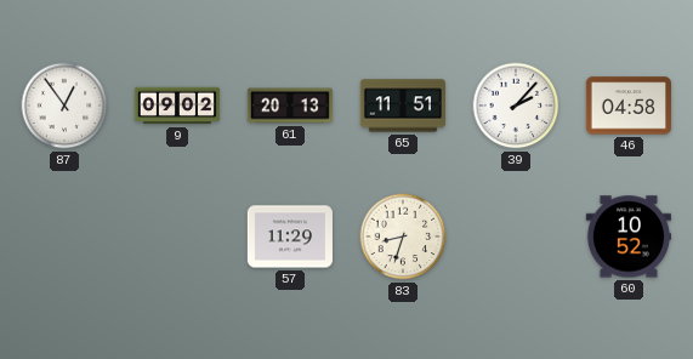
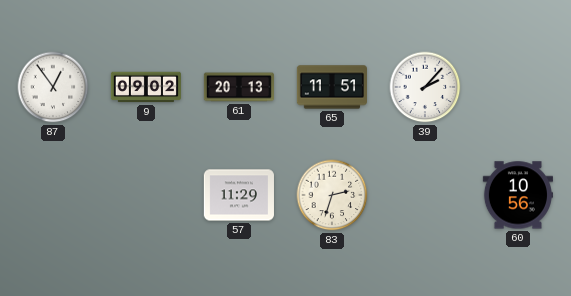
46: 04:58 -> none
83: 8:33 -> 2:33
60: 10:52 -> 10:56
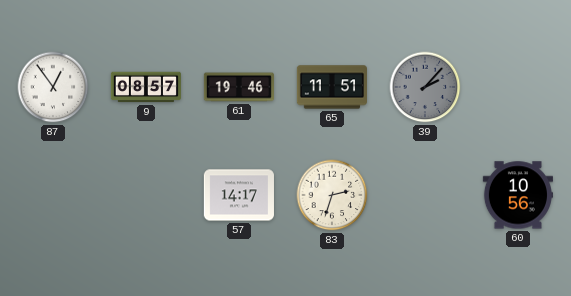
9: 09:02 -> 08:57
61: 20:13 -> 19:46
39 dial: white -> grey
57: 11:29 -> 14:17
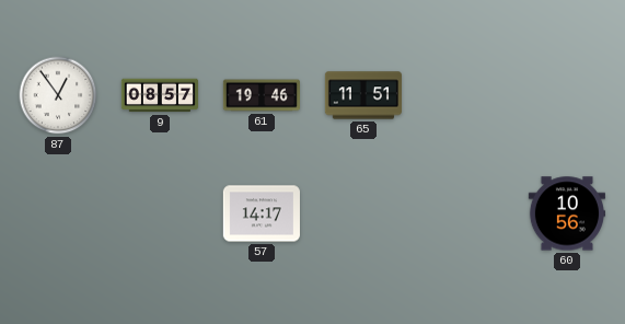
39: 2:07 -> none
83: 2:33 -> none
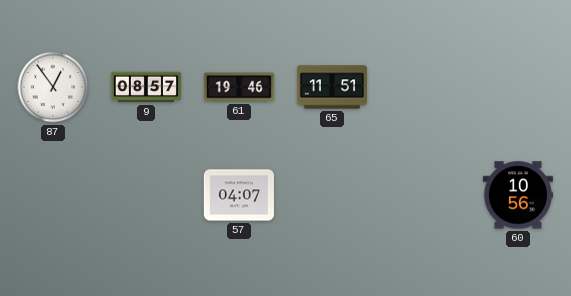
57: 14:17 -> 04:07
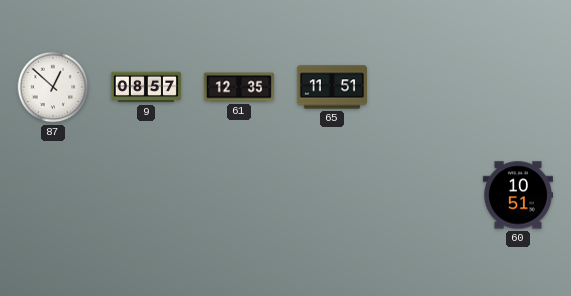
87: 12:54 -> 12:52
61: 19:46 -> 12:35
57: 04:07 -> none
60: 10:56 -> 10:51
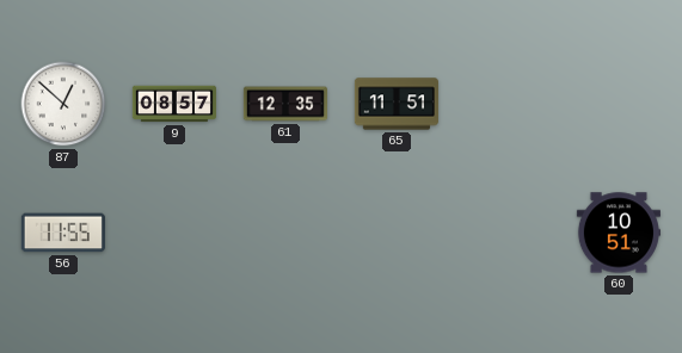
56: none -> 11:55
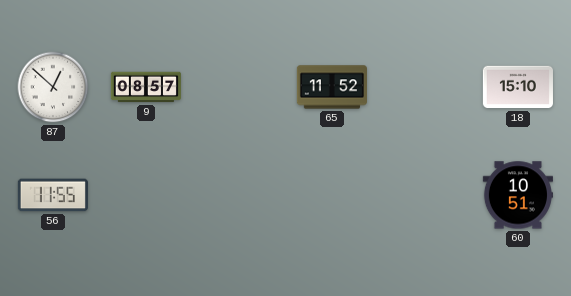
61: 12:35 -> none
65: 11:51 -> 11:52
18: none -> 15:10
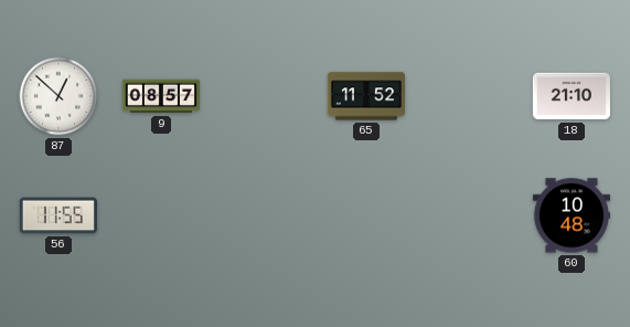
18: 15:10 -> 21:10
60: 10:51 -> 10:48
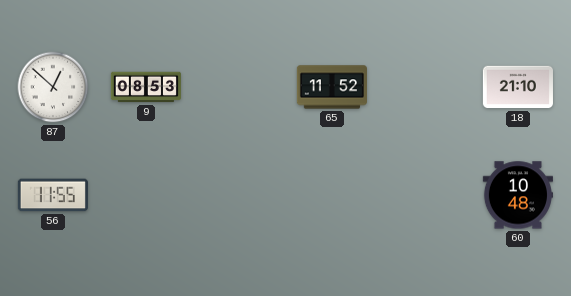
9: 08:57 -> 08:53
